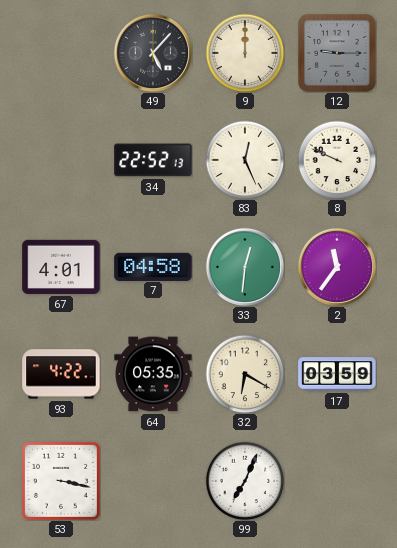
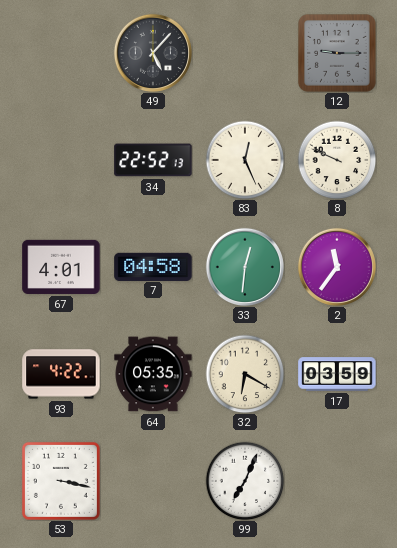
9: 12:00 -> none
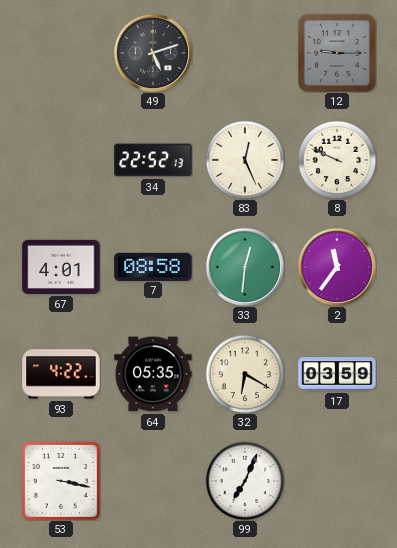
49: 5:07 -> 5:12
7: 04:58 -> 08:58
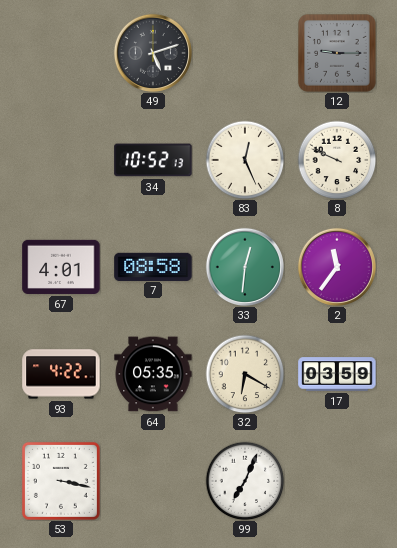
34: 22:52 -> 10:52
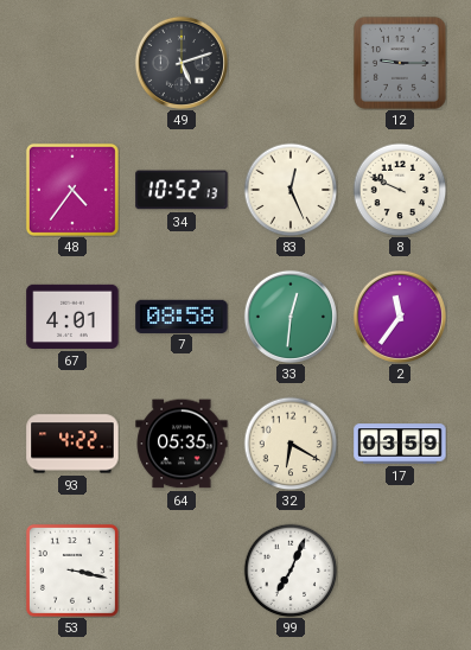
48: none -> 4:36
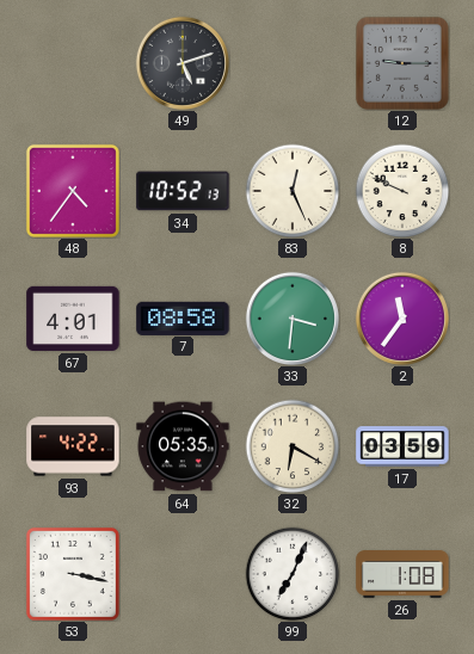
33: 12:31 -> 3:31
26: none -> 1:08
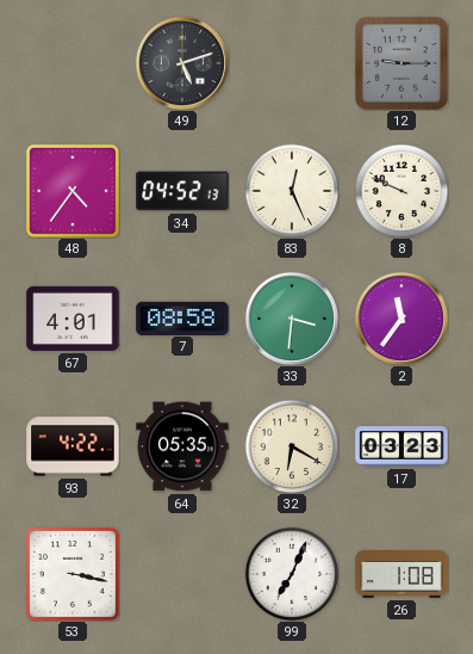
34: 10:52 -> 04:52
17: 03:59 -> 03:23
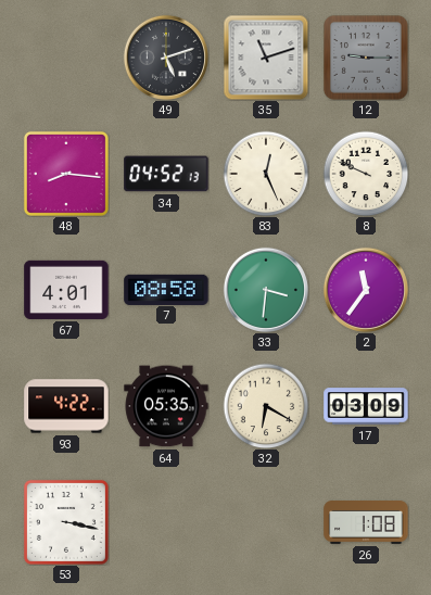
35: none -> 11:12
48: 4:36 -> 8:16
17: 03:23 -> 03:09
99: 7:04 -> none
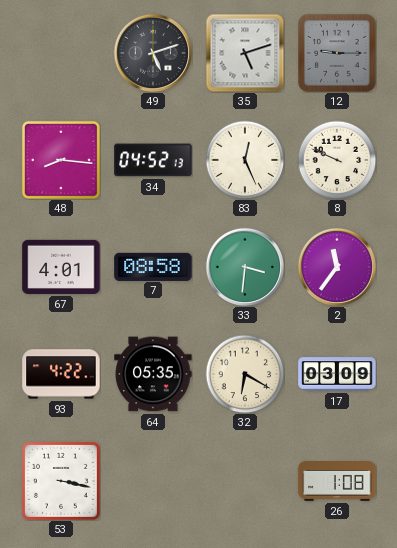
35: 11:12 -> 5:12
